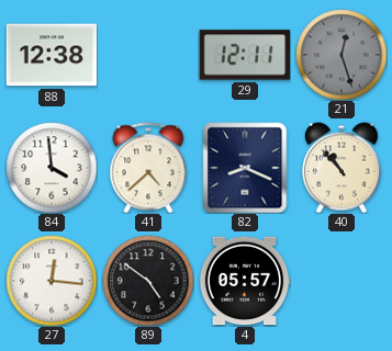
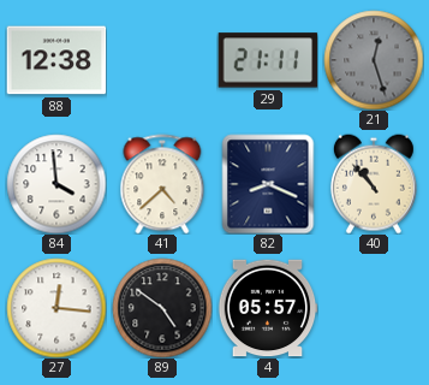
29: 12:11 -> 21:11
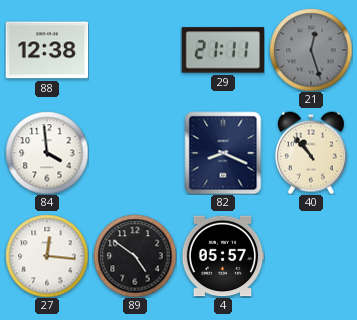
41: 4:38 -> none
